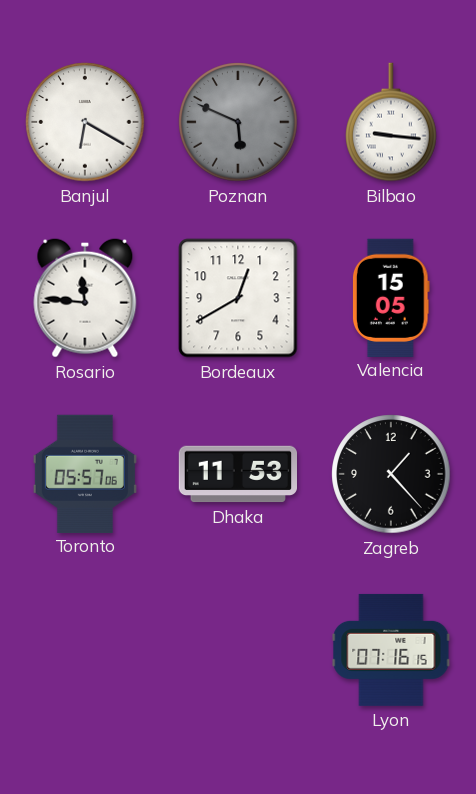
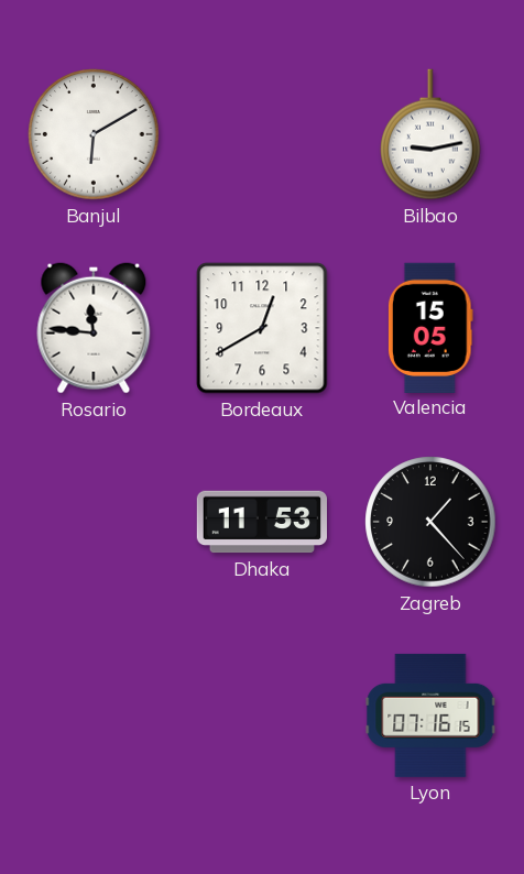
Banjul: 6:20 -> 6:10
Poznan: 5:49 -> none
Bilbao: 9:16 -> 9:13
Toronto: 05:57 -> none
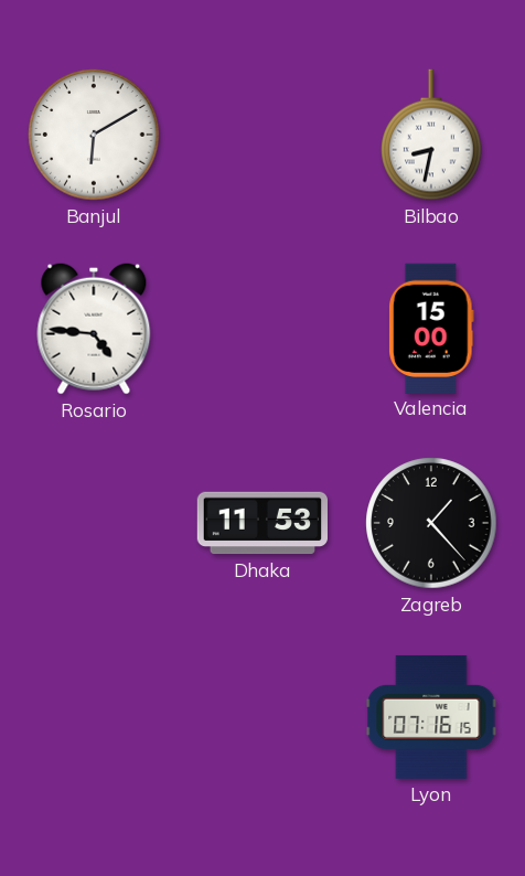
Bilbao: 9:13 -> 8:32
Rosario: 11:46 -> 4:46
Bordeaux: 12:40 -> none
Valencia: 15:05 -> 15:00
